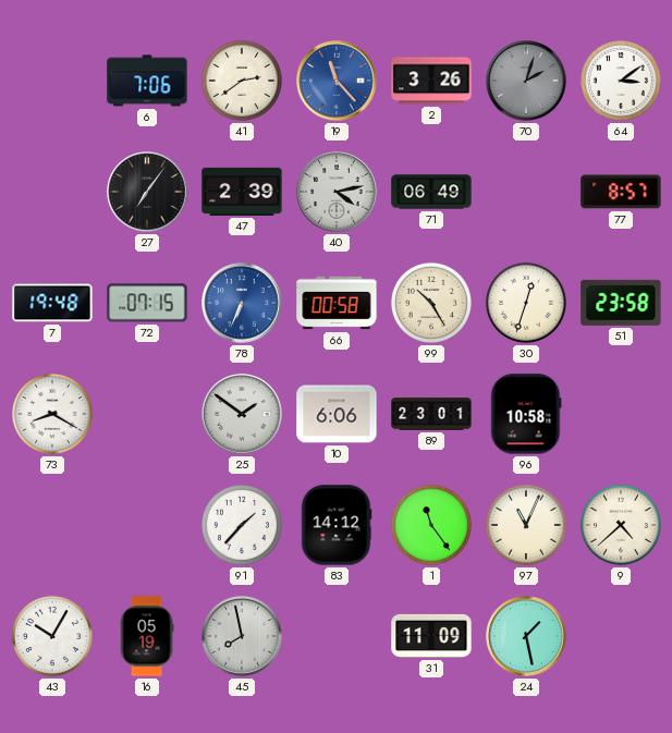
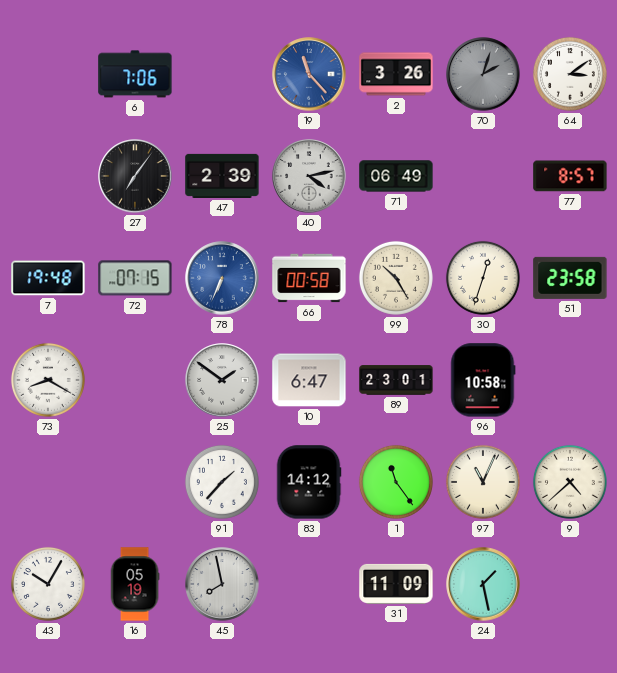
41: 2:39 -> none
10: 6:06 -> 6:47
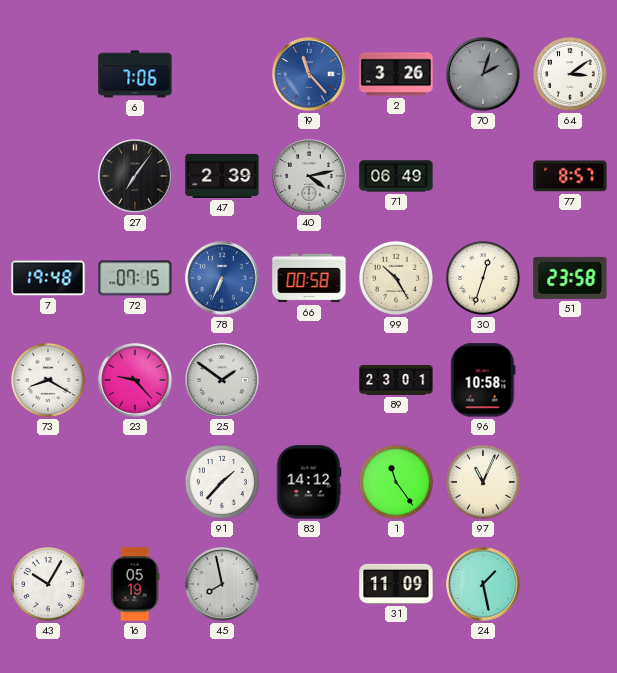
23: none -> 9:23
10: 6:47 -> none
9: 4:38 -> none
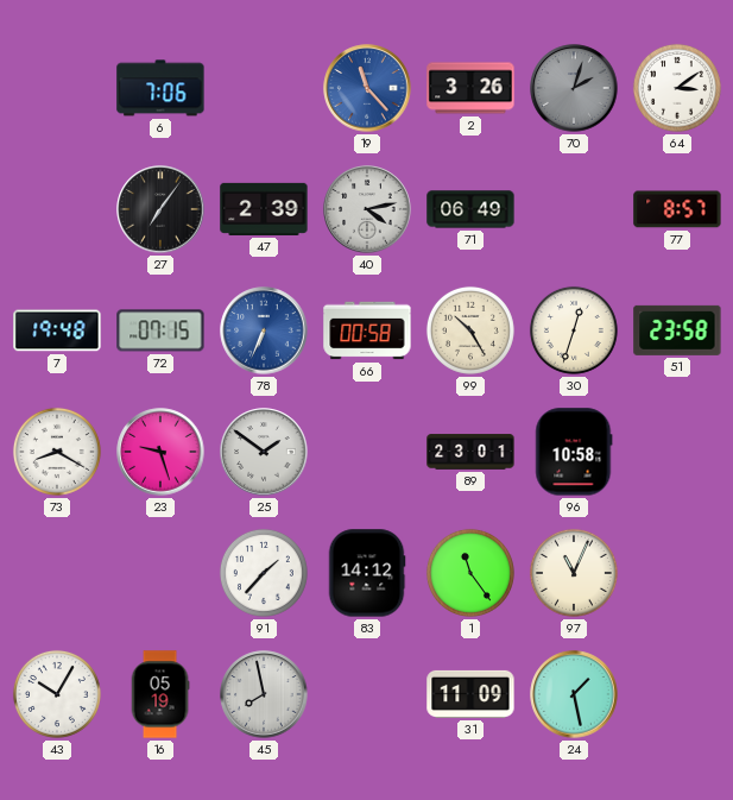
23: 9:23 -> 9:27
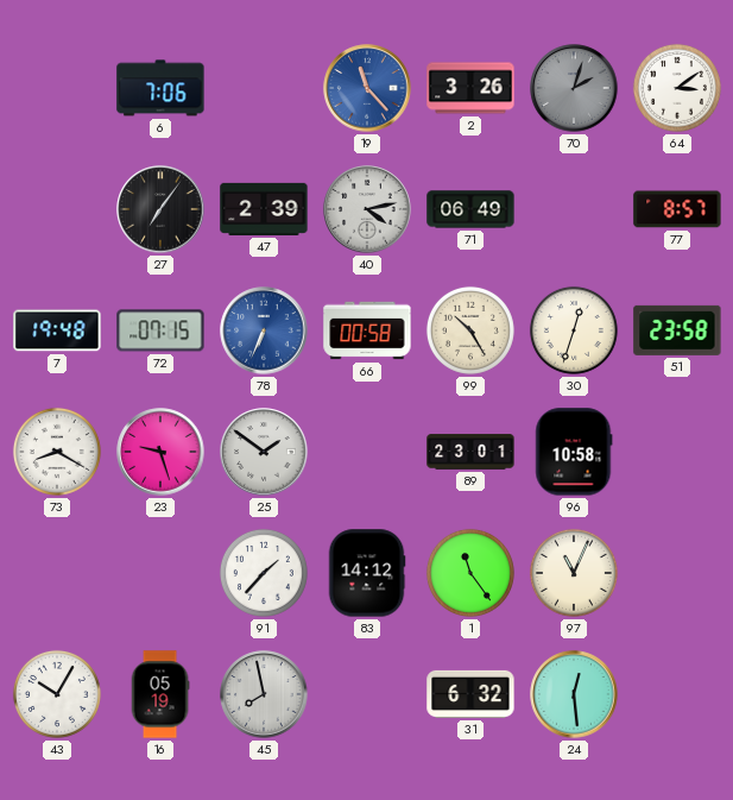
31: 11:09 -> 6:32
24: 1:28 -> 12:29
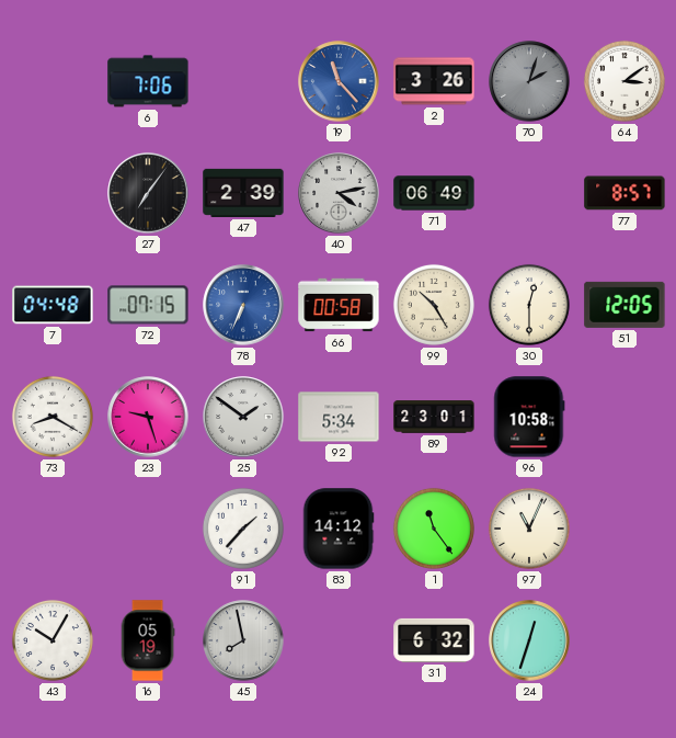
7: 19:48 -> 04:48
30: 12:33 -> 12:30
51: 23:58 -> 12:05
92: none -> 5:34
24: 12:29 -> 12:33
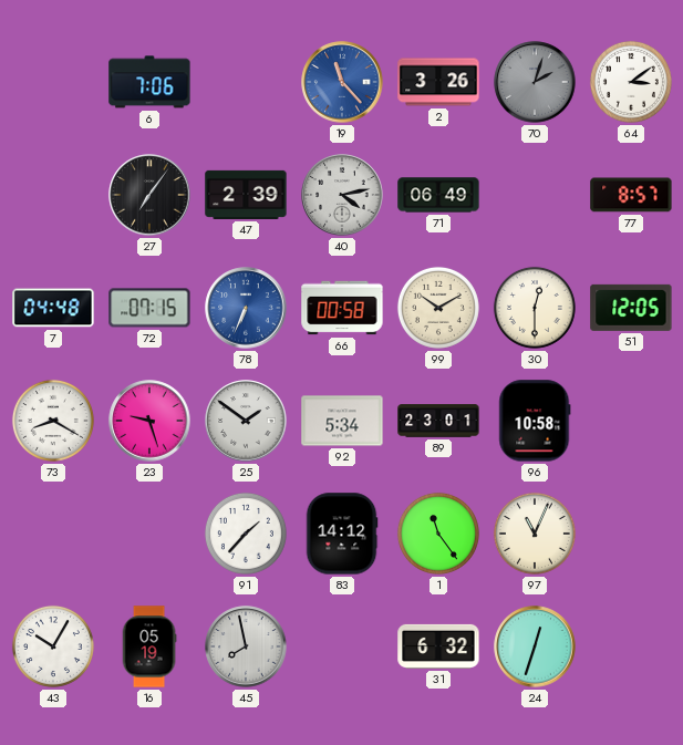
99: 10:25 -> 10:10
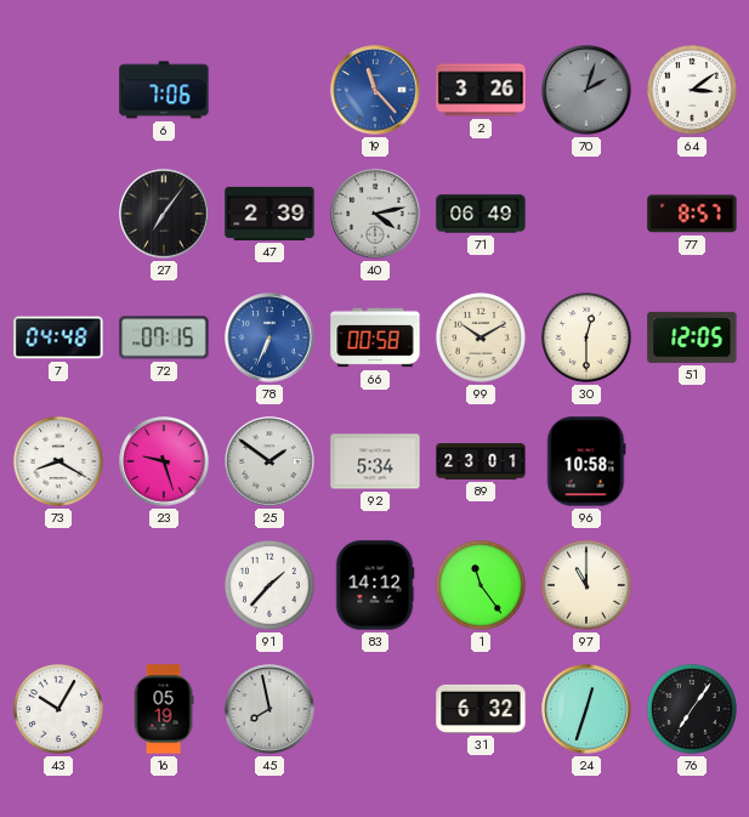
97: 11:04 -> 11:00
76: none -> 7:06
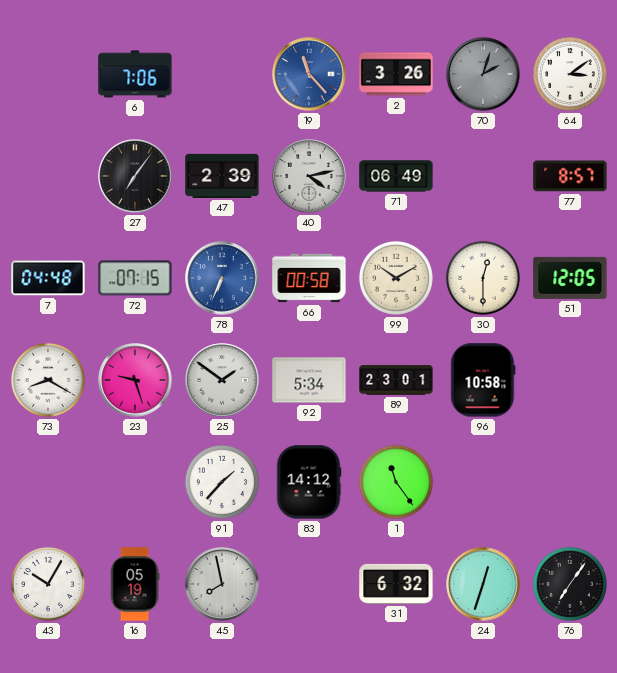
97: 11:00 -> none
